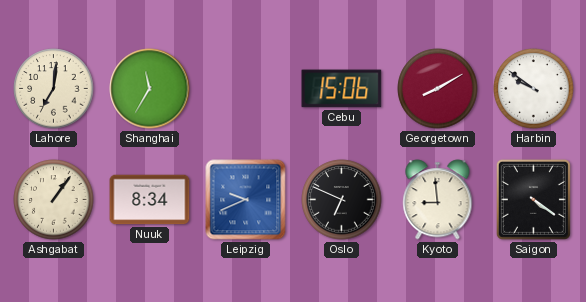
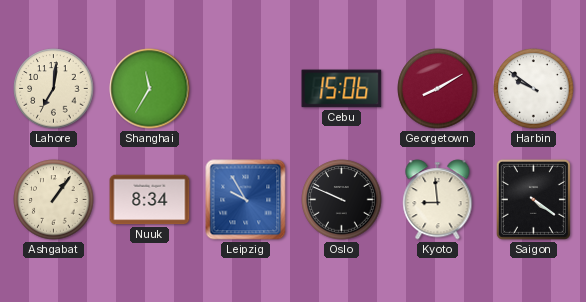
Leipzig: 9:41 -> 9:55
Oslo: 6:49 -> 9:49
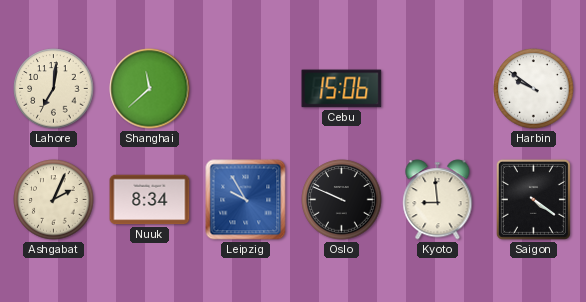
Shanghai: 11:35 -> 11:38
Georgetown: 8:10 -> none
Ashgabat: 1:06 -> 2:04
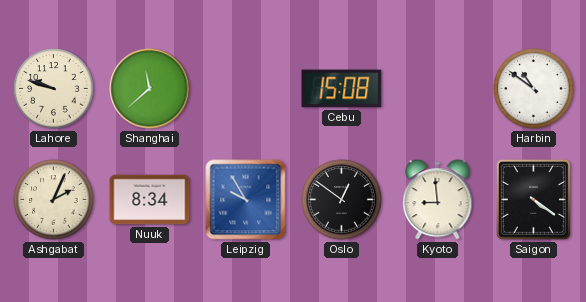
Lahore: 7:01 -> 9:48
Cebu: 15:06 -> 15:08
Harbin: 9:51 -> 10:51
Oslo: 9:49 -> 12:51
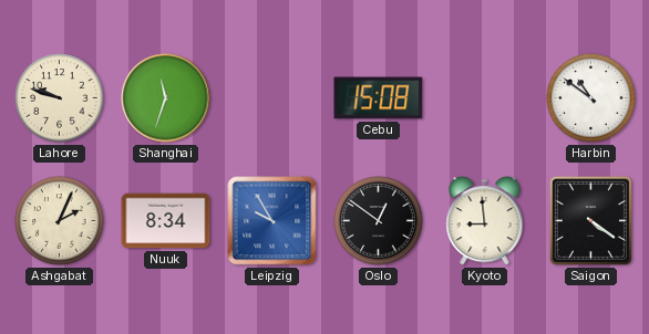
Shanghai: 11:38 -> 11:33
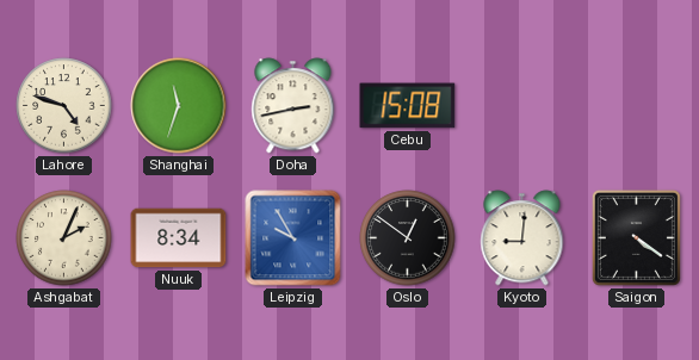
Lahore: 9:48 -> 4:48
Doha: none -> 2:43
Harbin: 10:51 -> none
Kyoto: 8:59 -> 9:01
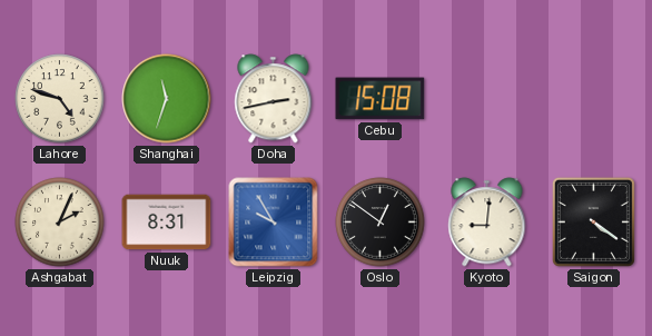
Nuuk: 8:34 -> 8:31
